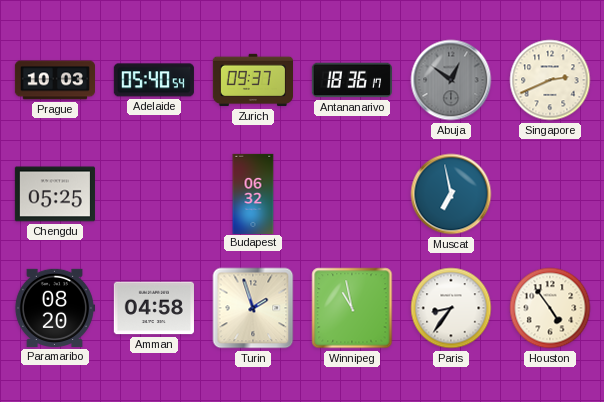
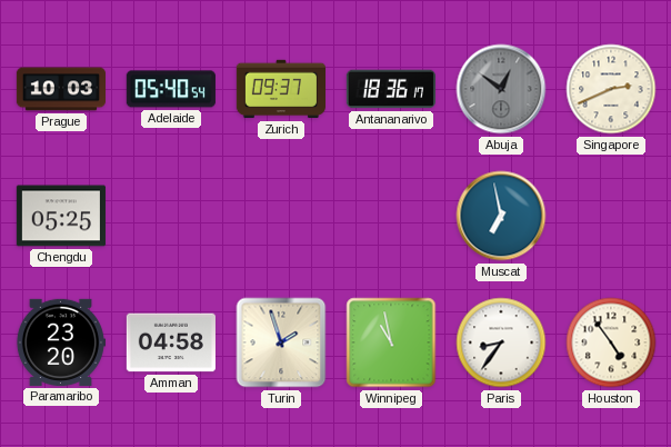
Budapest: 06:32 -> none
Paramaribo: 08:20 -> 23:20
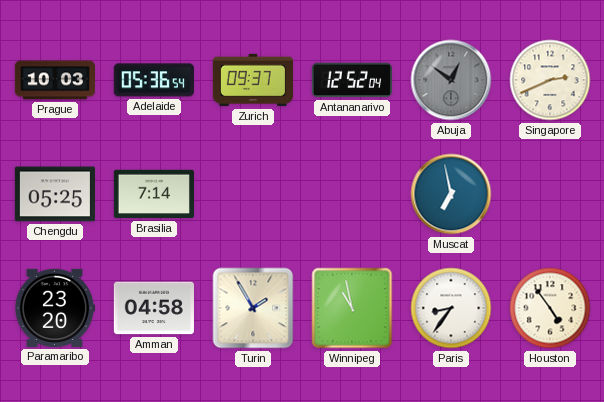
Adelaide: 05:40 -> 05:36
Antananarivo: 18:36 -> 12:52
Brasilia: none -> 7:14
Turin: 1:57 -> 1:55
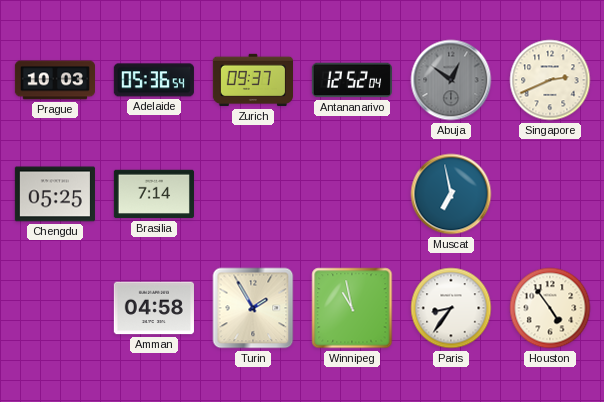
Paramaribo: 23:20 -> none
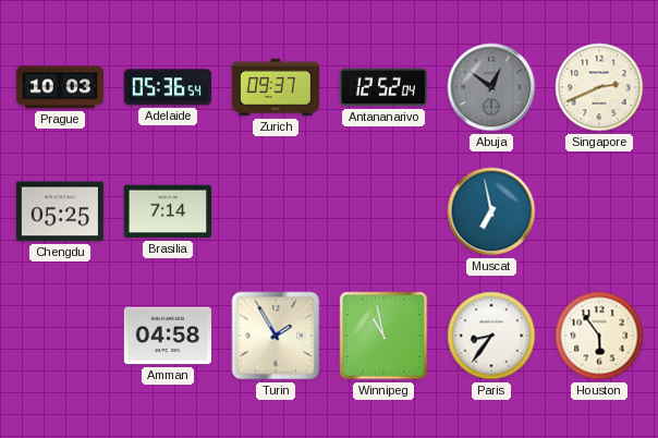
Houston: 4:54 -> 5:54
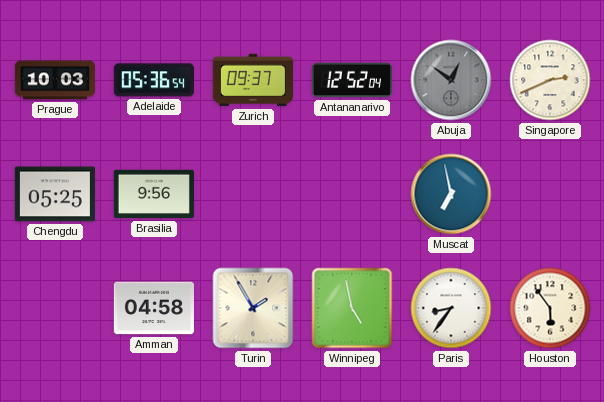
Brasilia: 7:14 -> 9:56
Winnipeg: 10:58 -> 4:58
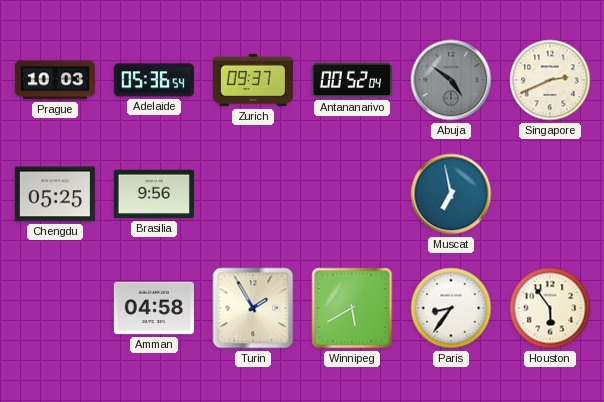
Antananarivo: 12:52 -> 00:52
Abuja: 12:51 -> 4:51
Winnipeg: 4:58 -> 5:40
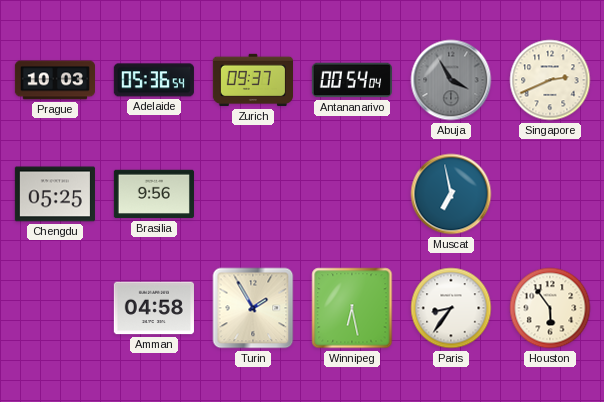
Antananarivo: 00:52 -> 00:54
Abuja: 4:51 -> 3:55
Winnipeg: 5:40 -> 6:28
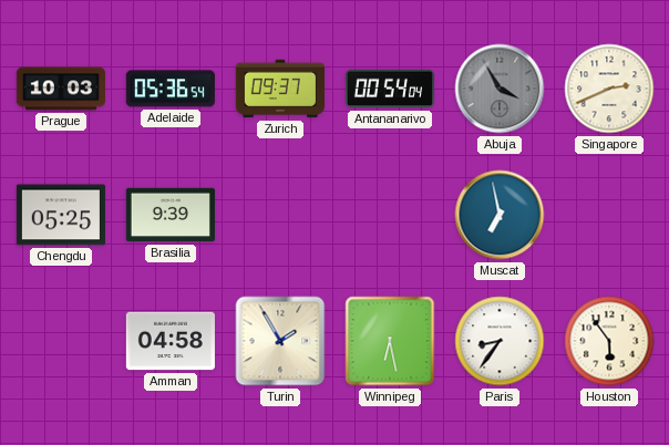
Brasilia: 9:56 -> 9:39
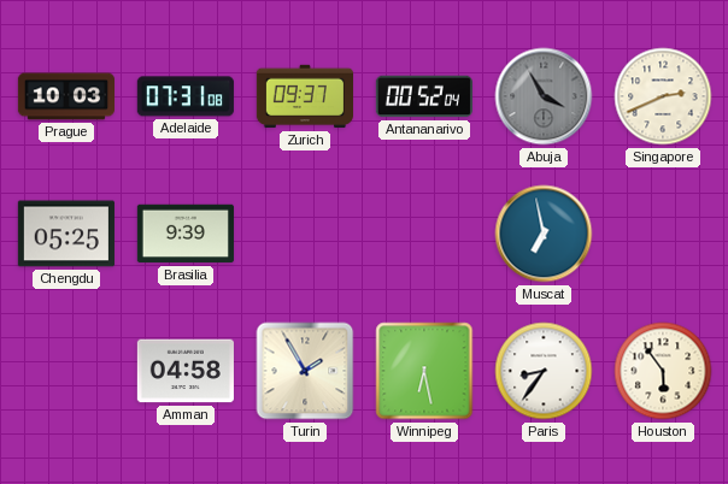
Adelaide: 05:36 -> 07:31
Antananarivo: 00:54 -> 00:52
